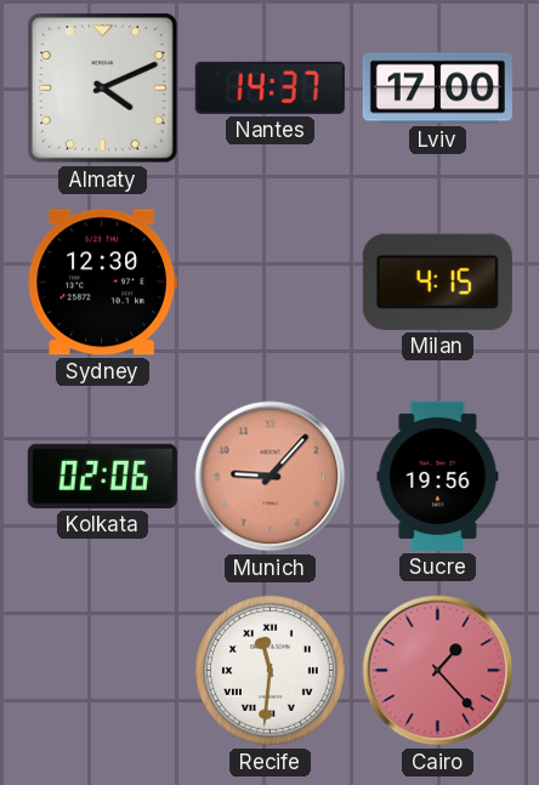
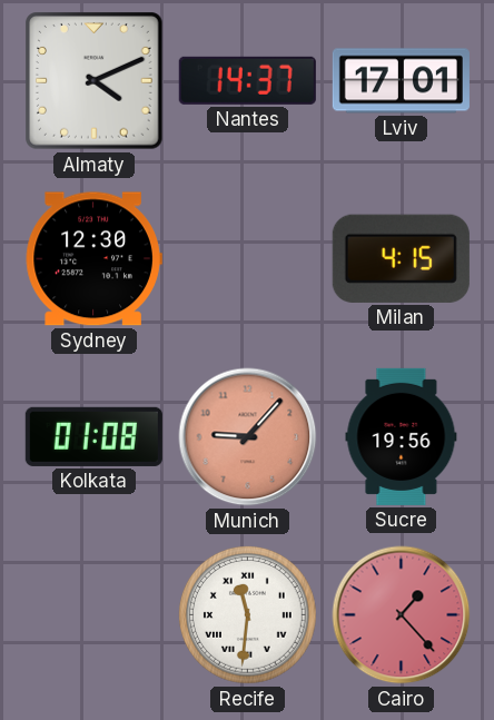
Lviv: 17:00 -> 17:01
Kolkata: 02:06 -> 01:08
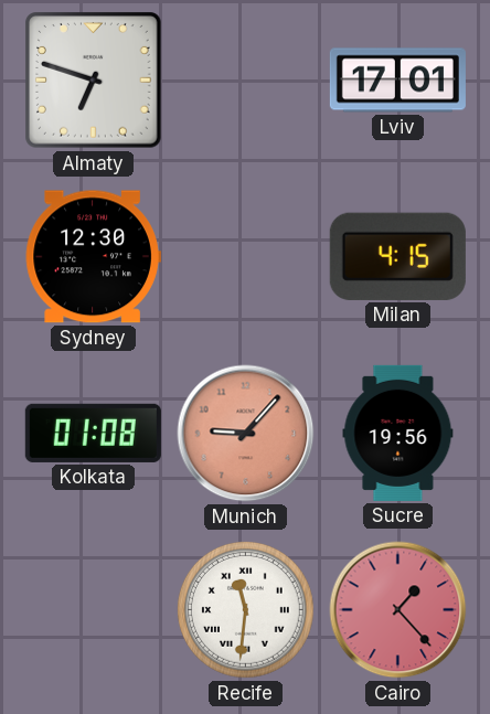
Almaty: 4:11 -> 6:48
Nantes: 14:37 -> none
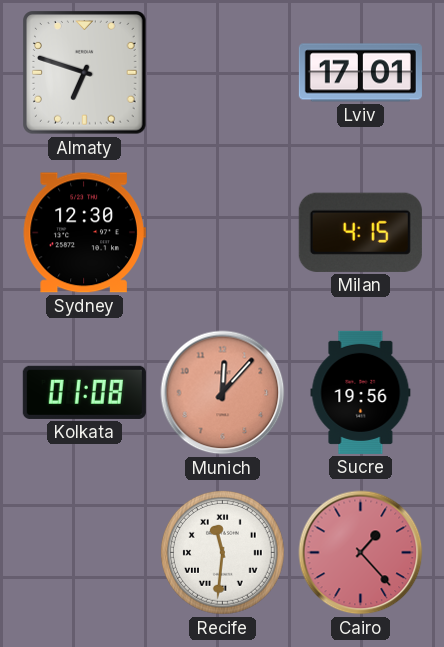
Munich: 9:07 -> 12:07
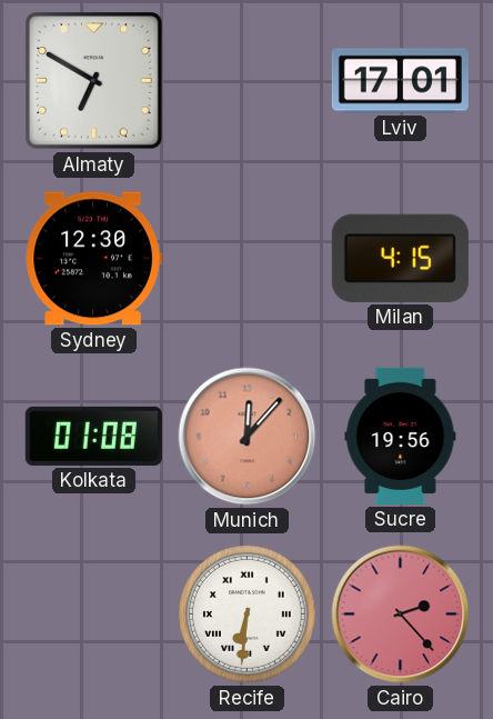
Almaty: 6:48 -> 6:50
Recife: 11:31 -> 6:31
Cairo: 1:23 -> 2:23
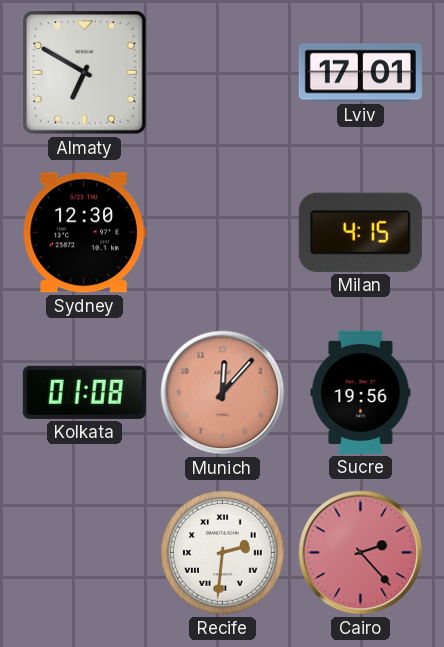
Recife: 6:31 -> 2:31
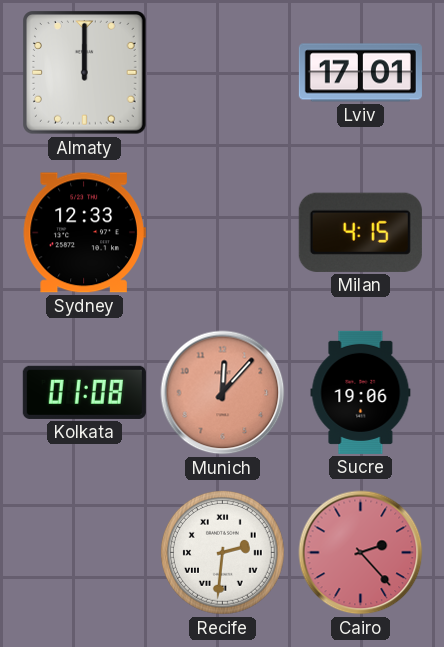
Almaty: 6:50 -> 12:00
Sydney: 12:30 -> 12:33
Sucre: 19:56 -> 19:06
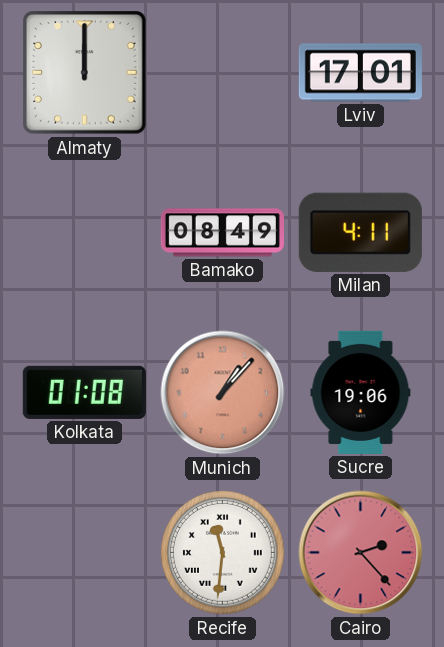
Sydney: 12:33 -> none
Bamako: none -> 08:49
Milan: 4:15 -> 4:11
Munich: 12:07 -> 1:07
Recife: 2:31 -> 11:31
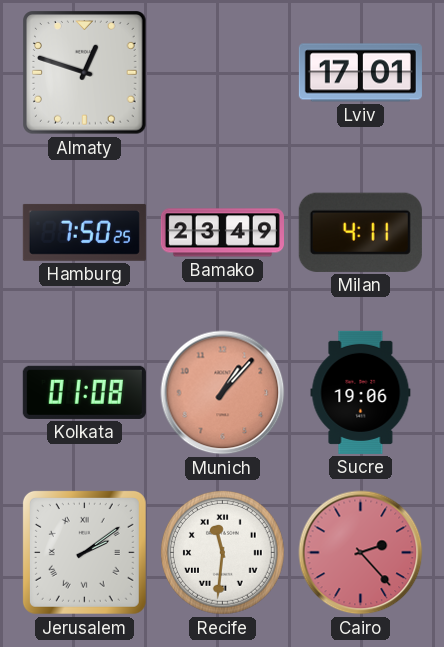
Almaty: 12:00 -> 12:48
Hamburg: none -> 7:50
Bamako: 08:49 -> 23:49
Jerusalem: none -> 2:09
